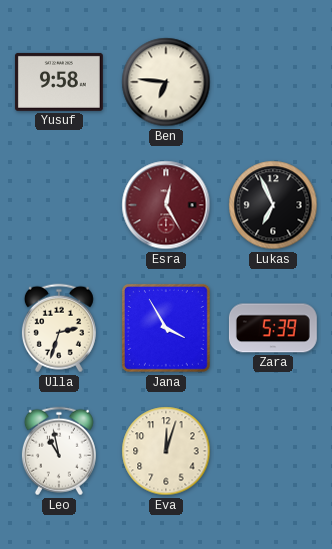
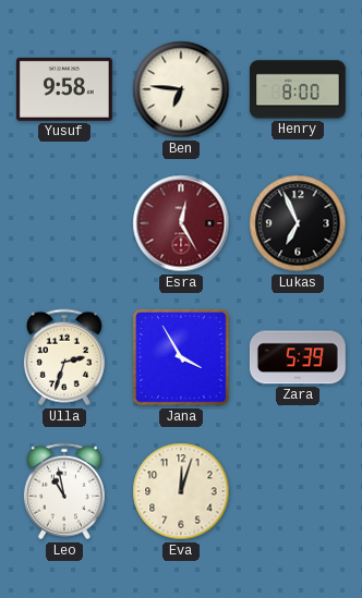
Henry: none -> 8:00
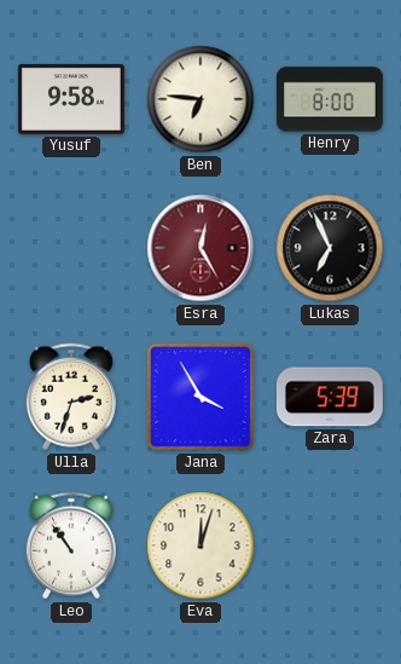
Leo: 10:58 -> 10:54
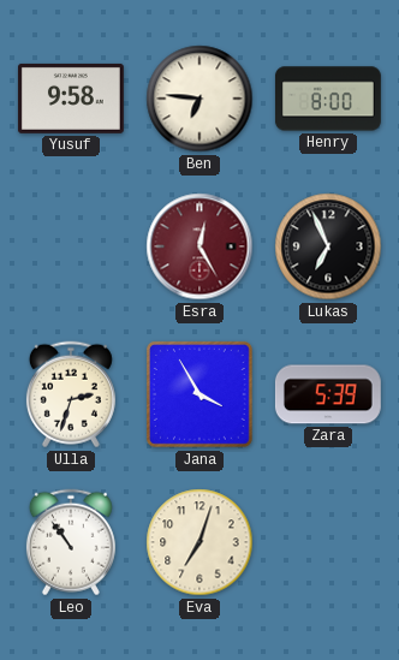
Eva: 12:03 -> 7:03
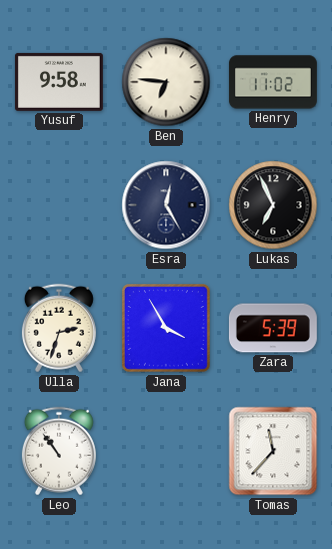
Henry: 8:00 -> 11:02
Esra dial: burgundy -> navy
Eva: 7:03 -> none
Tomas: none -> 11:37
